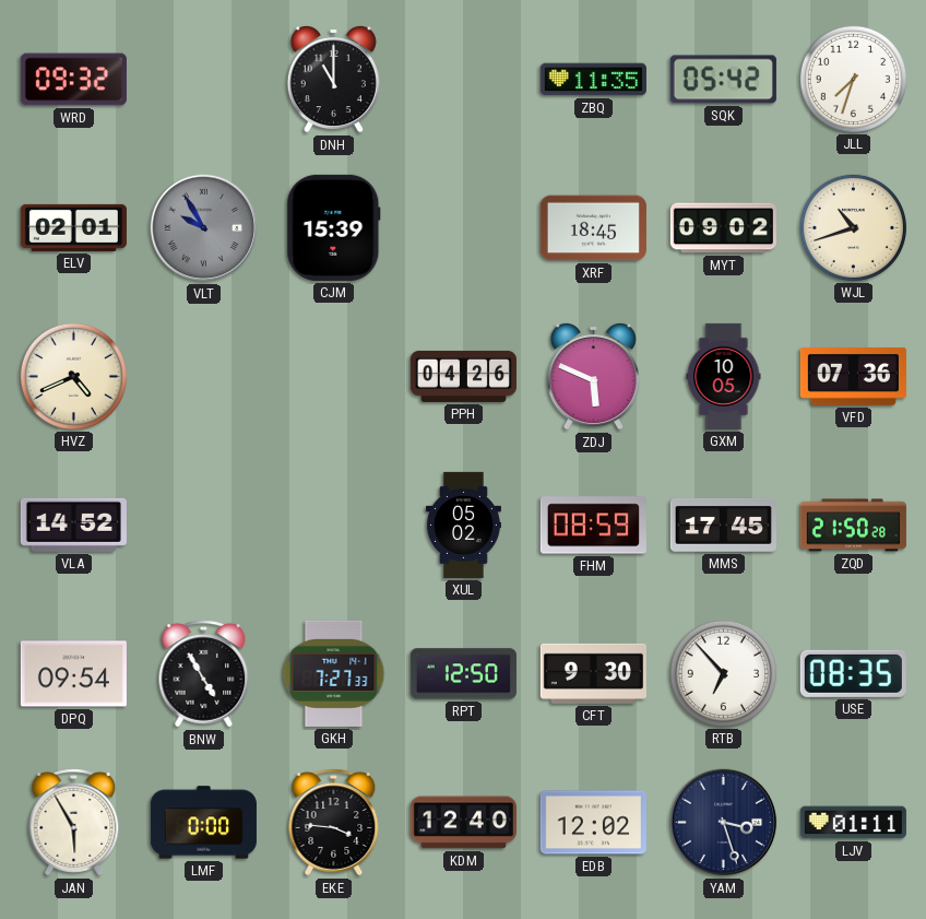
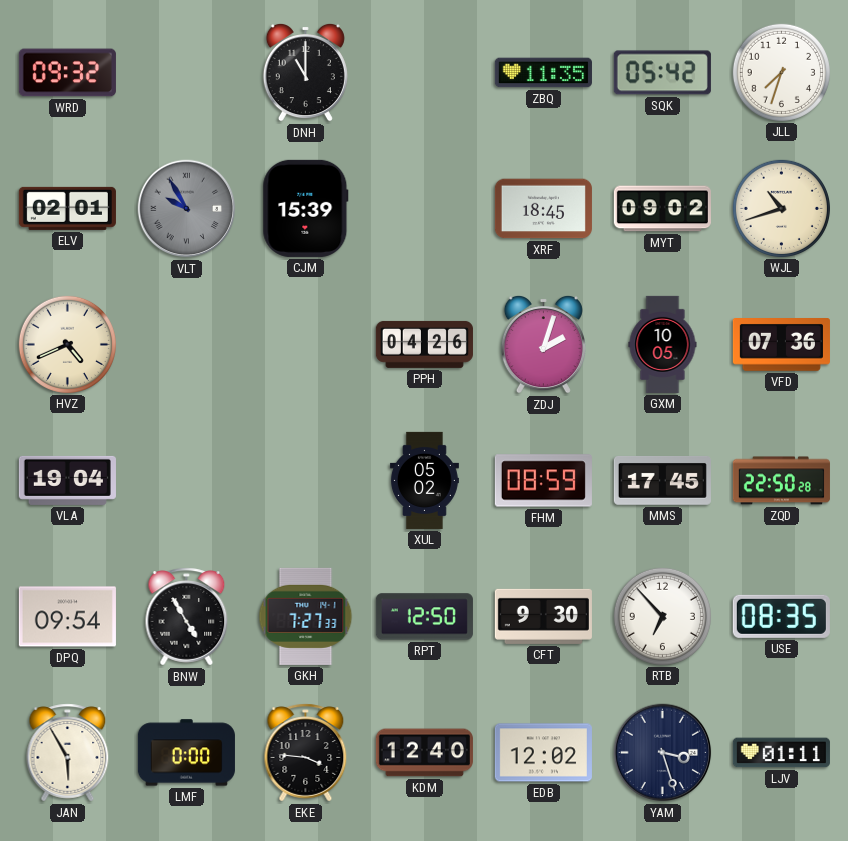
ZDJ: 5:49 -> 2:03
VLA: 14:52 -> 19:04
ZQD: 21:50 -> 22:50
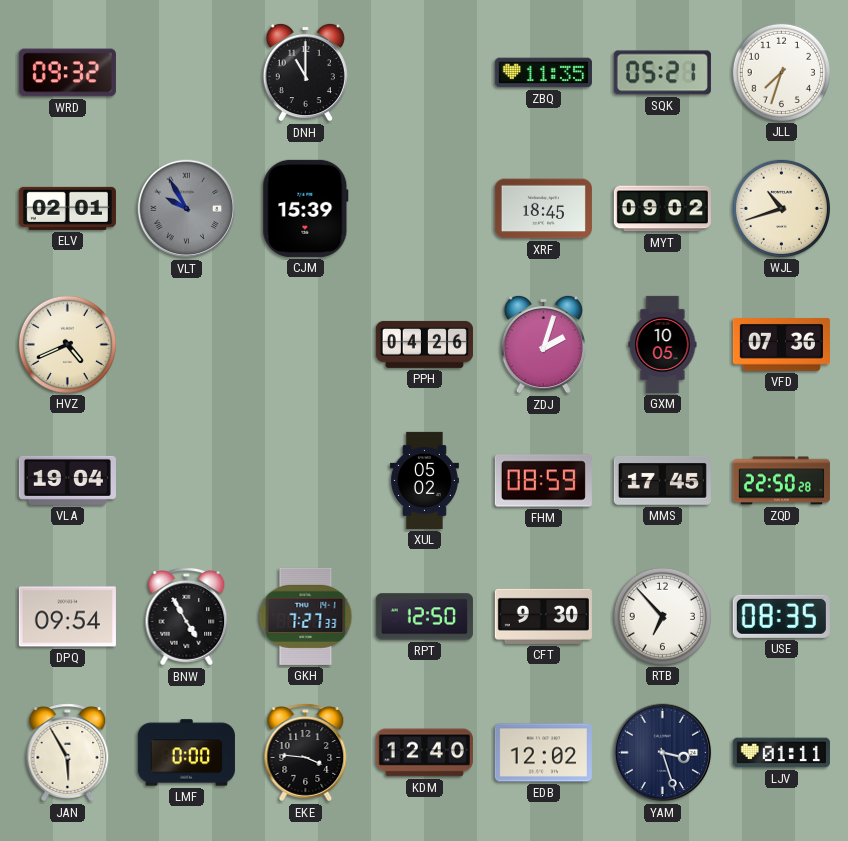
SQK: 05:42 -> 05:21
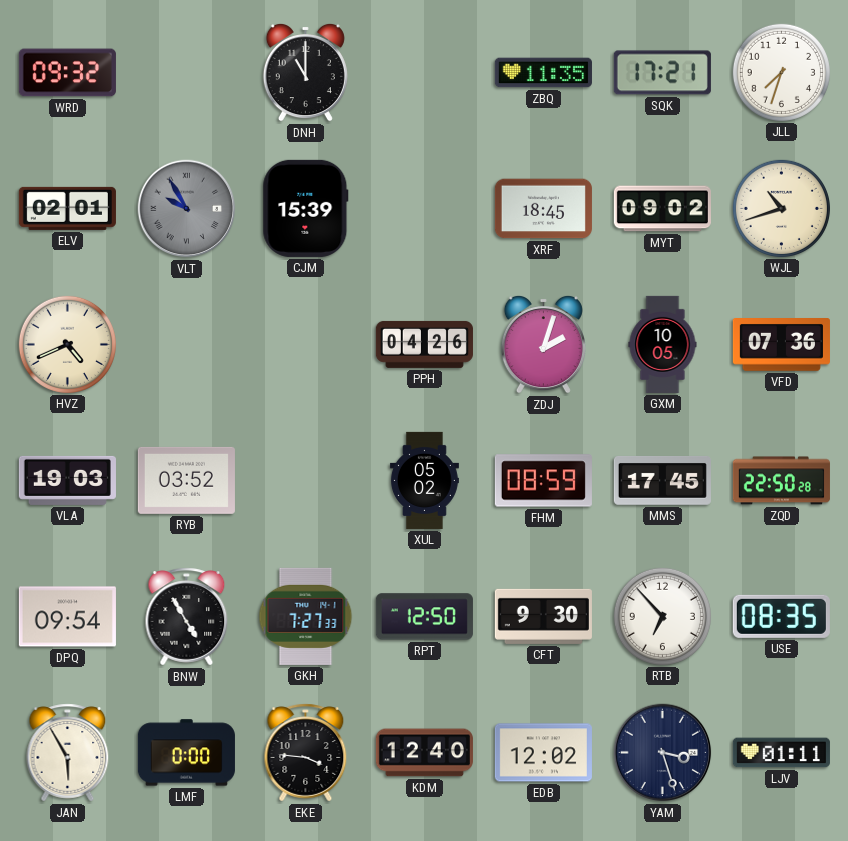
SQK: 05:21 -> 17:21
VLA: 19:04 -> 19:03
RYB: none -> 03:52
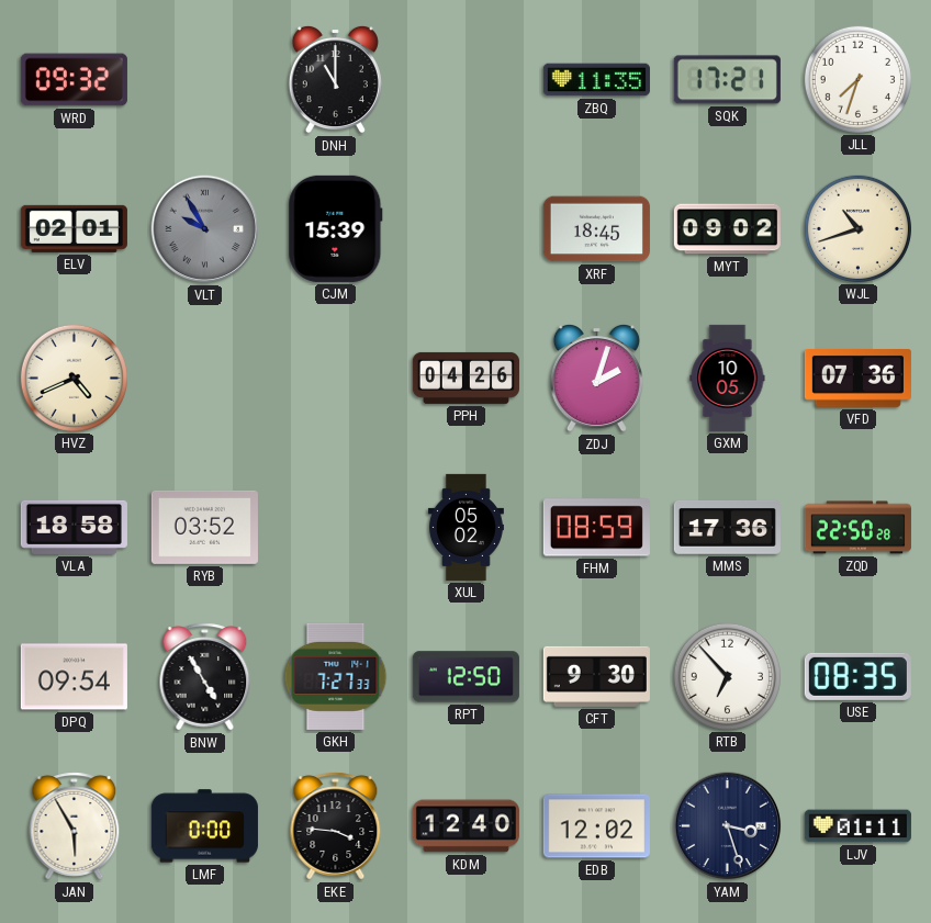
VLA: 19:03 -> 18:58
MMS: 17:45 -> 17:36
